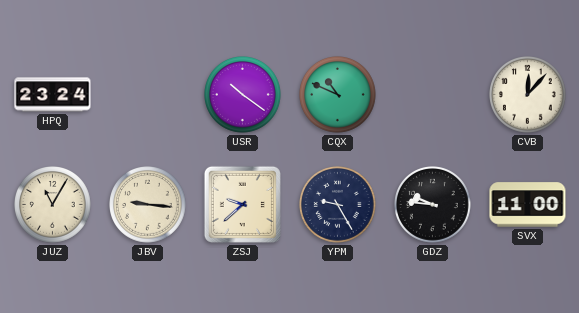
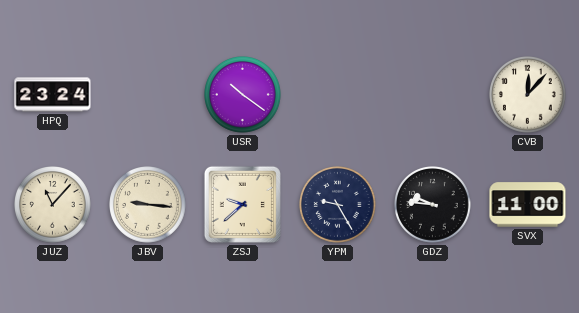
CQX: 10:49 -> none
JUZ: 11:05 -> 11:07
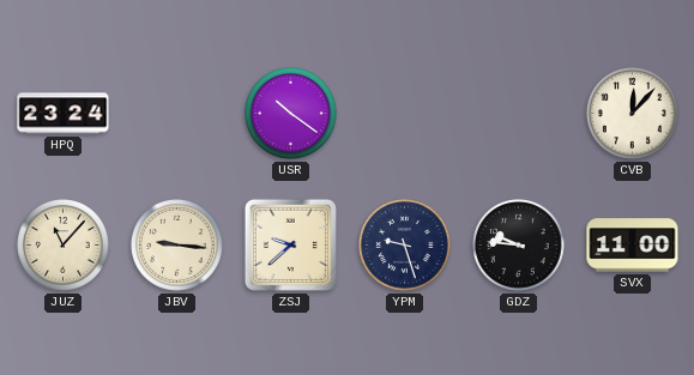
YPM: 9:25 -> 9:27
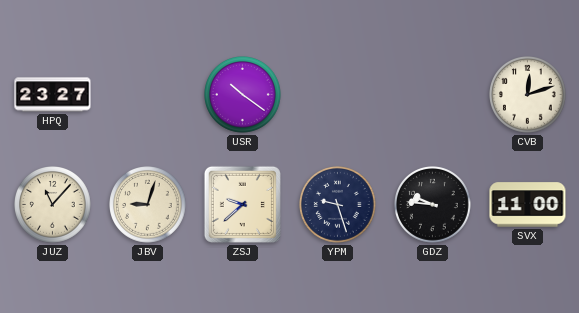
HPQ: 23:24 -> 23:27
CVB: 12:07 -> 12:12
JBV: 9:16 -> 9:03
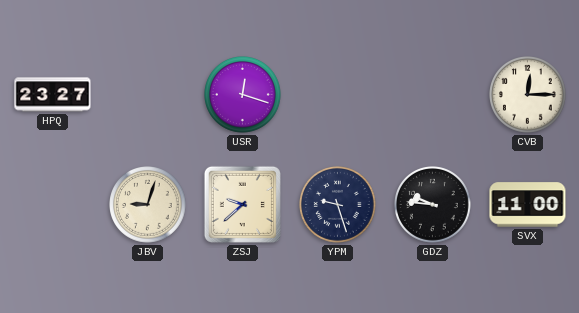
USR: 10:21 -> 12:18
CVB: 12:12 -> 12:15
JUZ: 11:07 -> none
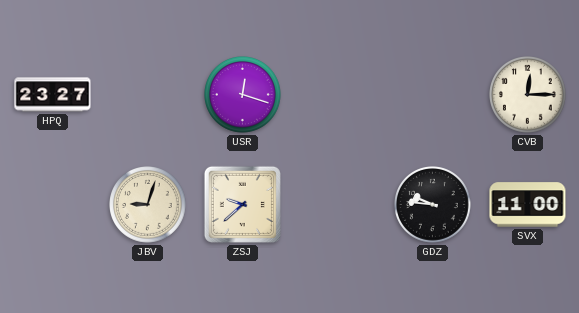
YPM: 9:27 -> none
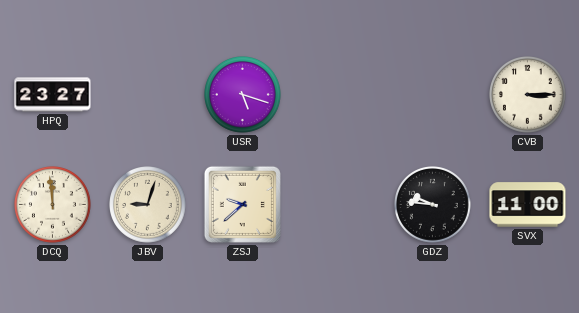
USR: 12:18 -> 5:18
CVB: 12:15 -> 3:15
DCQ: none -> 11:59
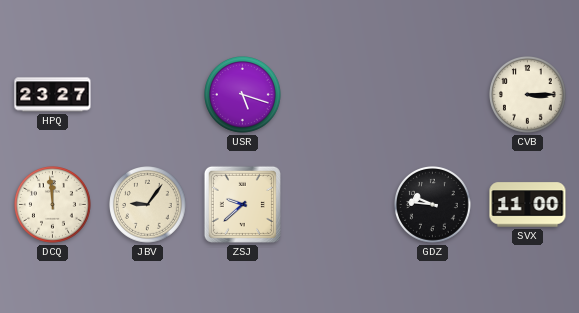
JBV: 9:03 -> 9:06
